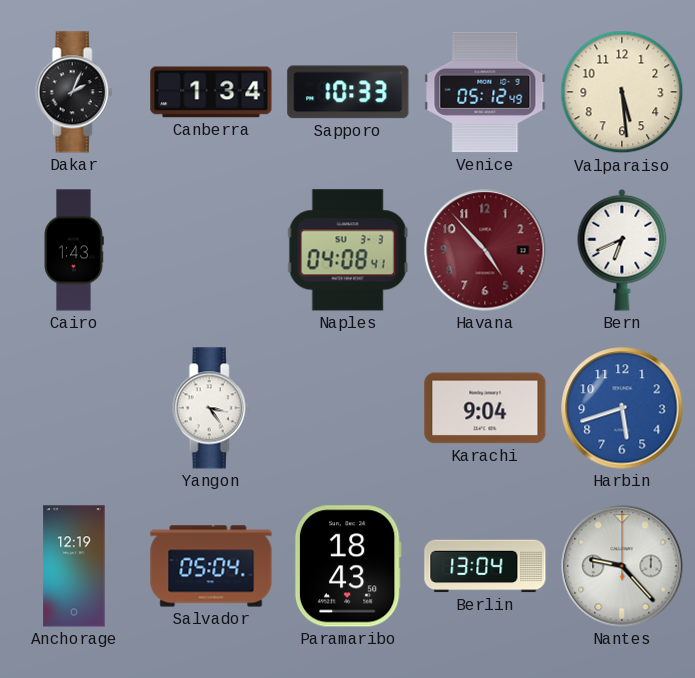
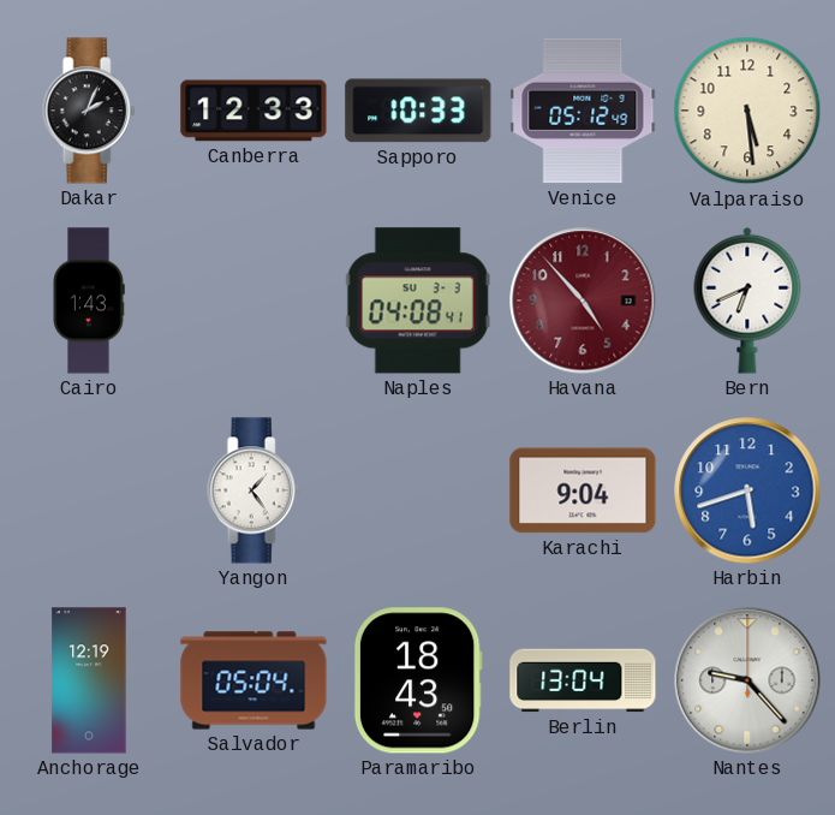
Canberra: 1:34 -> 12:33
Yangon: 3:24 -> 1:24
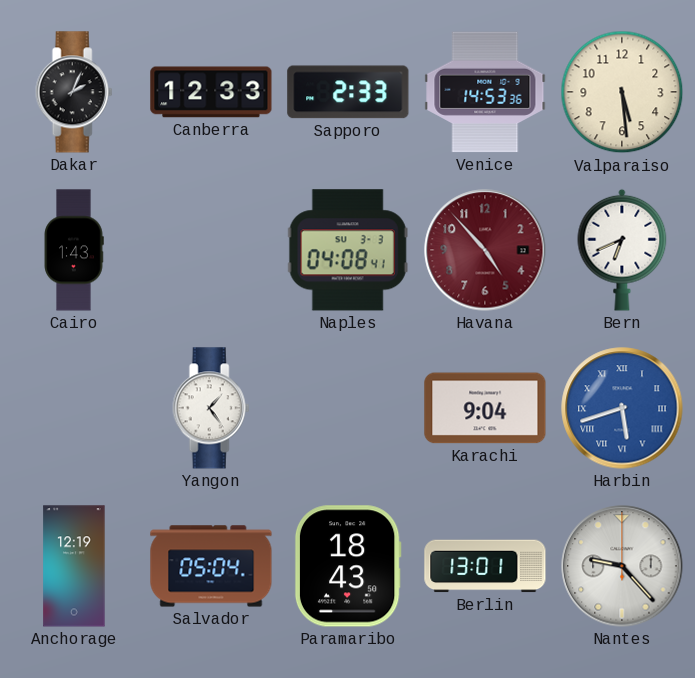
Sapporo: 10:33 -> 2:33
Venice: 05:12 -> 14:53
Harbin numerals: Arabic -> Roman
Berlin: 13:04 -> 13:01
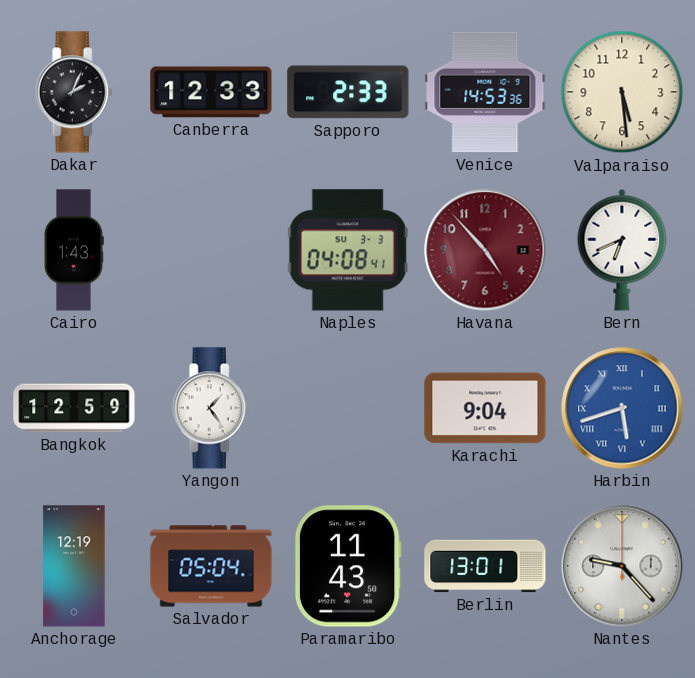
Bangkok: none -> 12:59
Paramaribo: 18:43 -> 11:43
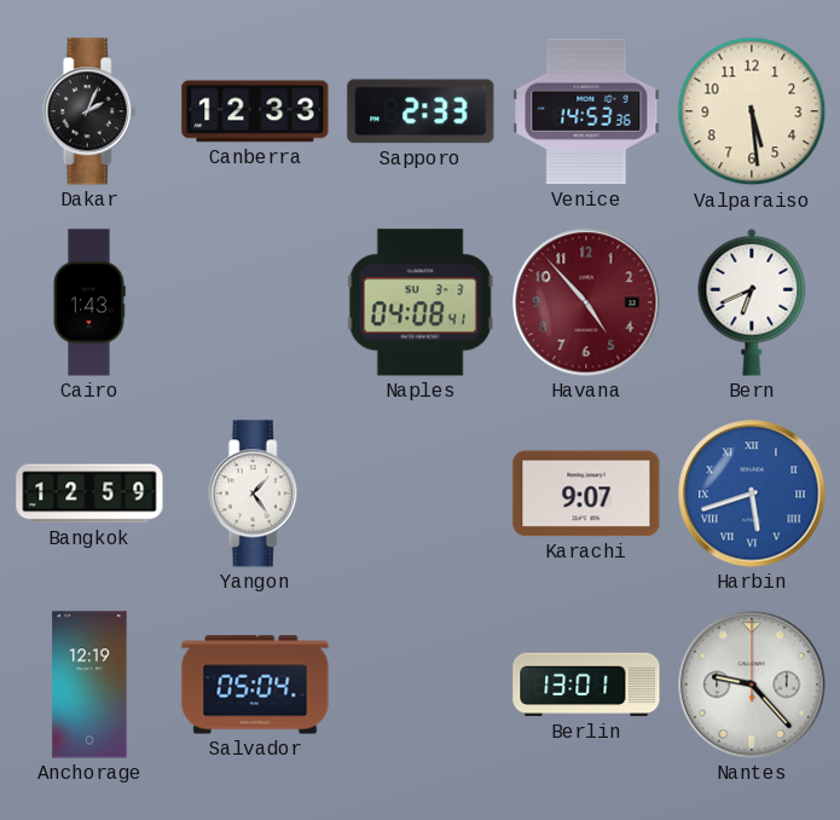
Karachi: 9:04 -> 9:07
Paramaribo: 11:43 -> none
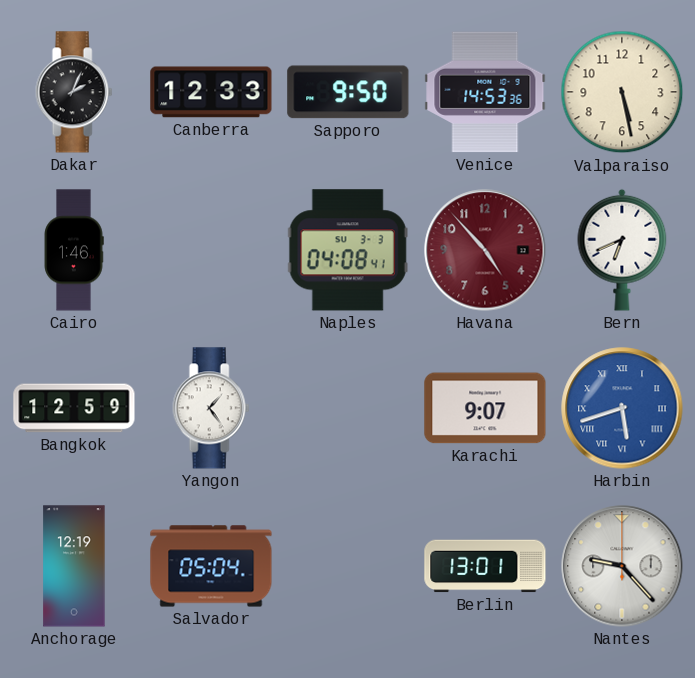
Sapporo: 2:33 -> 9:50
Valparaiso: 5:29 -> 5:28
Cairo: 1:43 -> 1:46
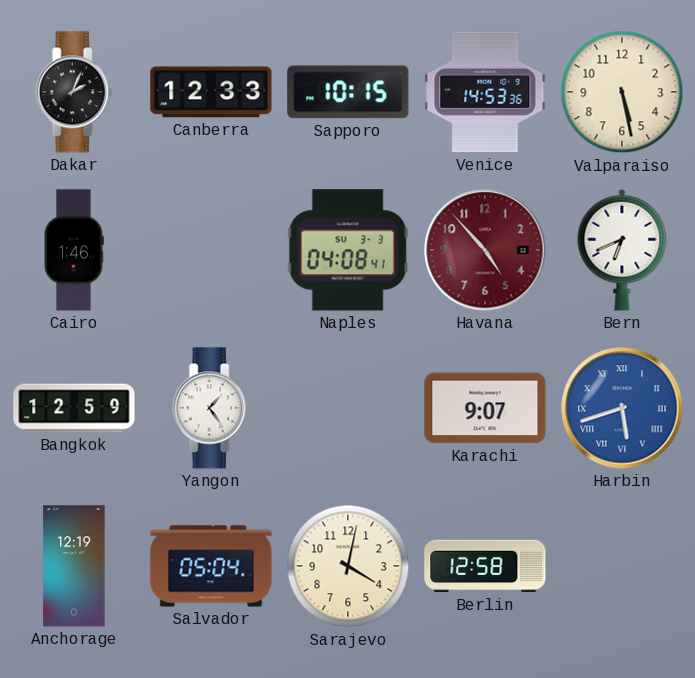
Sapporo: 9:50 -> 10:15
Sarajevo: none -> 4:02
Berlin: 13:01 -> 12:58
Nantes: 9:23 -> none
